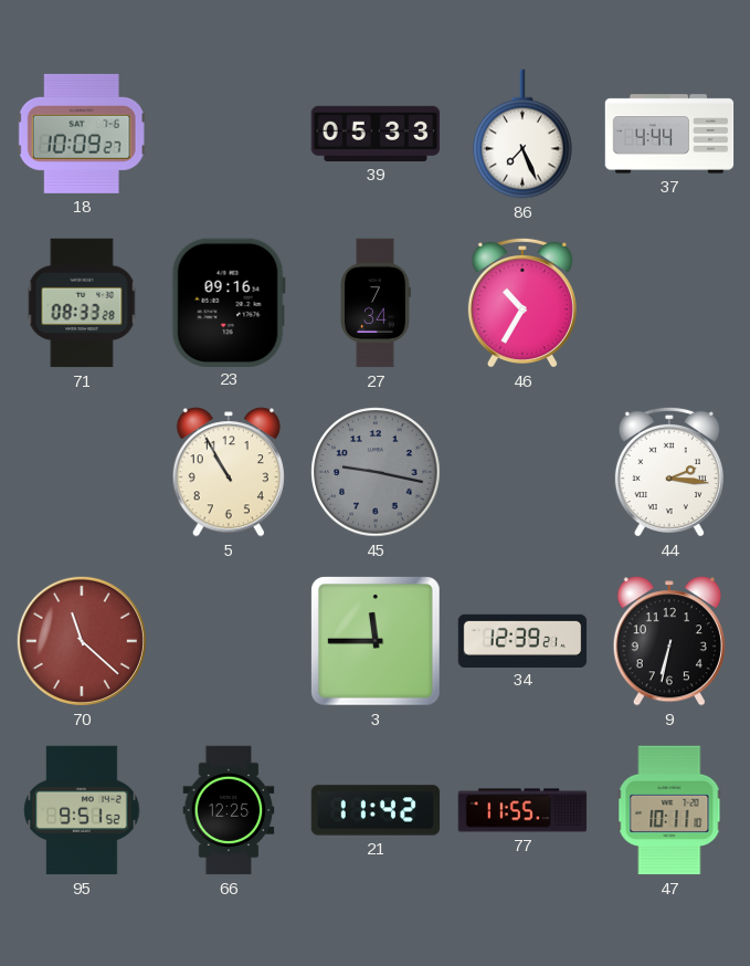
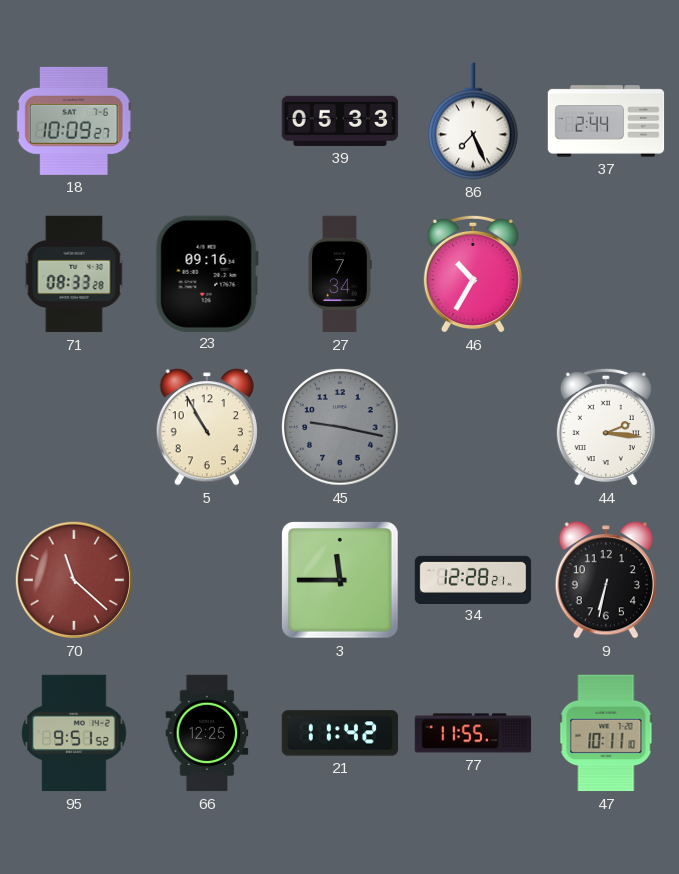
37: 4:44 -> 2:44
34: 12:39 -> 12:28
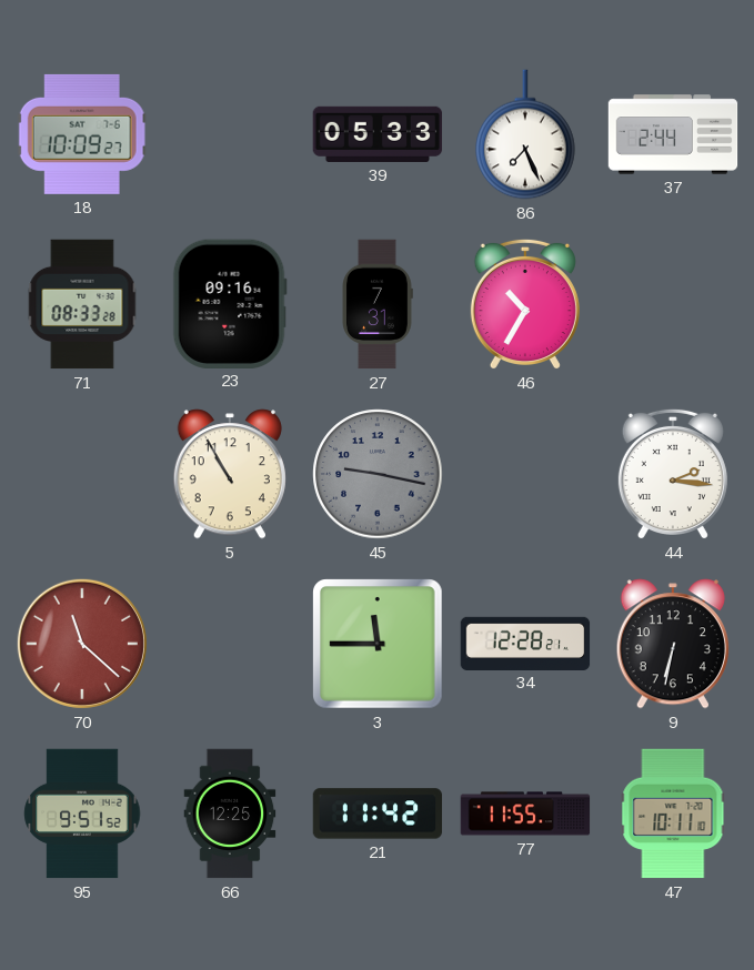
27: 7:34 -> 7:31
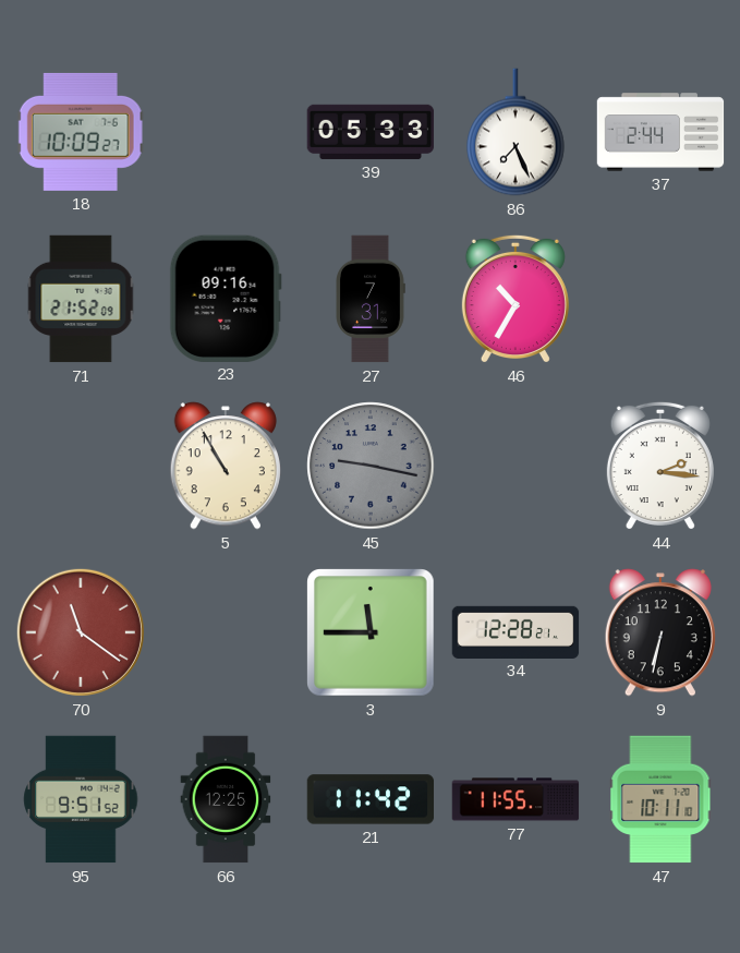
71: 08:33 -> 21:52
70: 11:22 -> 11:21
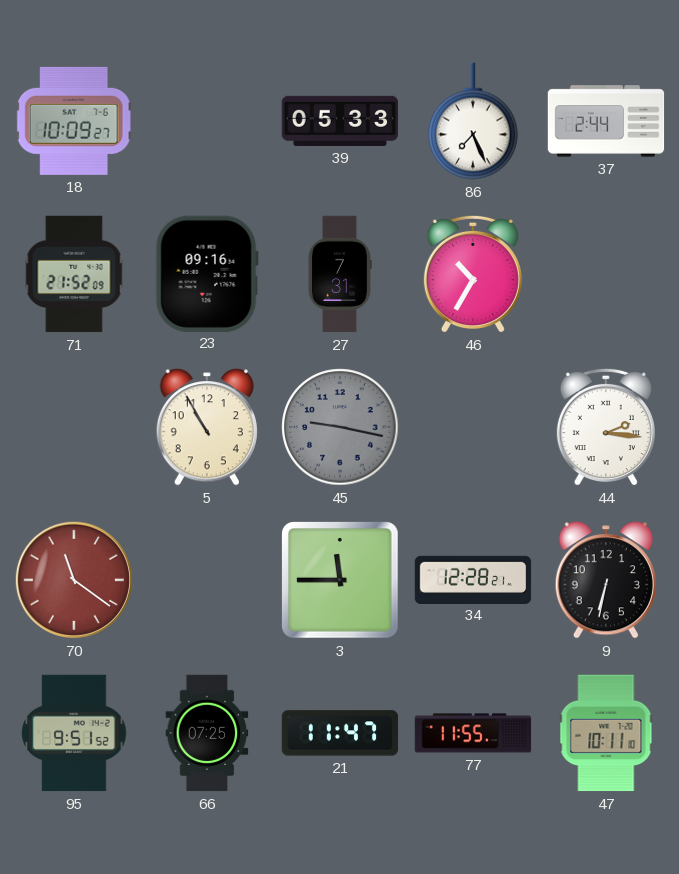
66: 12:25 -> 07:25
21: 11:42 -> 11:47
